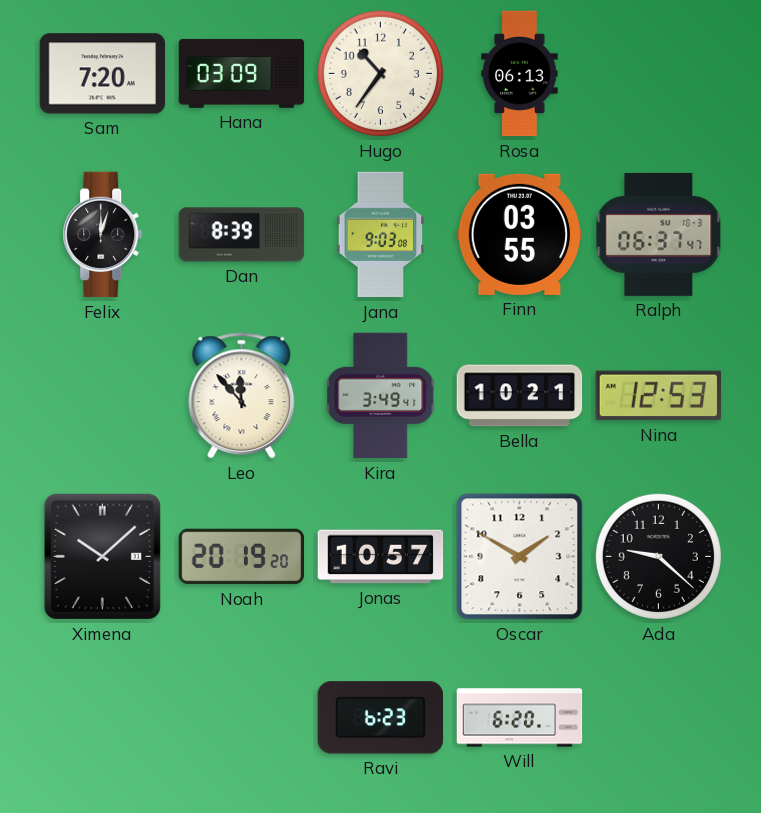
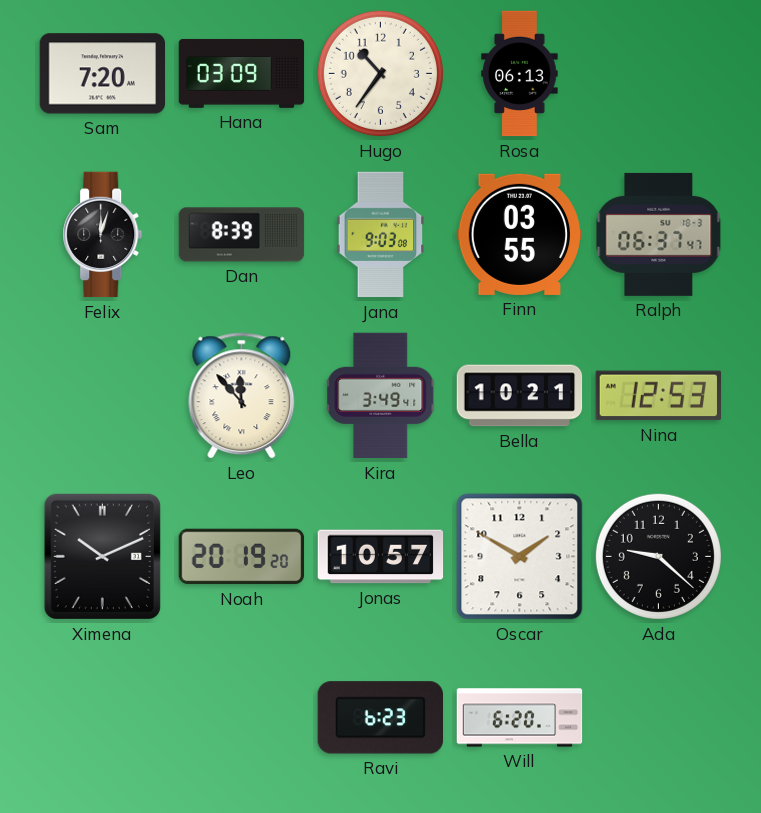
Ximena: 10:08 -> 10:11
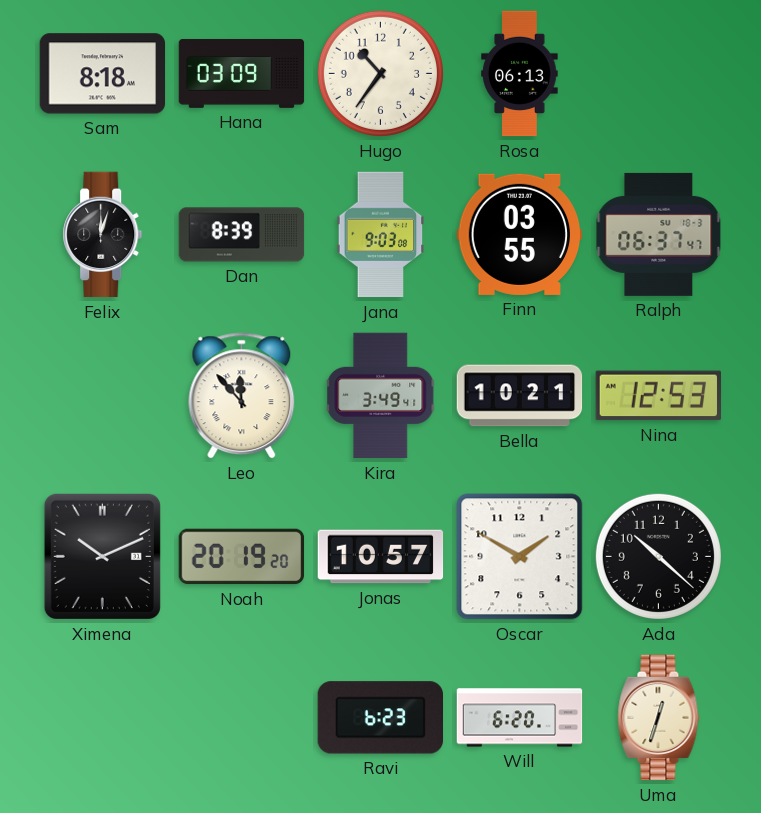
Sam: 7:20 -> 8:18
Ada: 9:22 -> 10:22
Uma: none -> 12:33
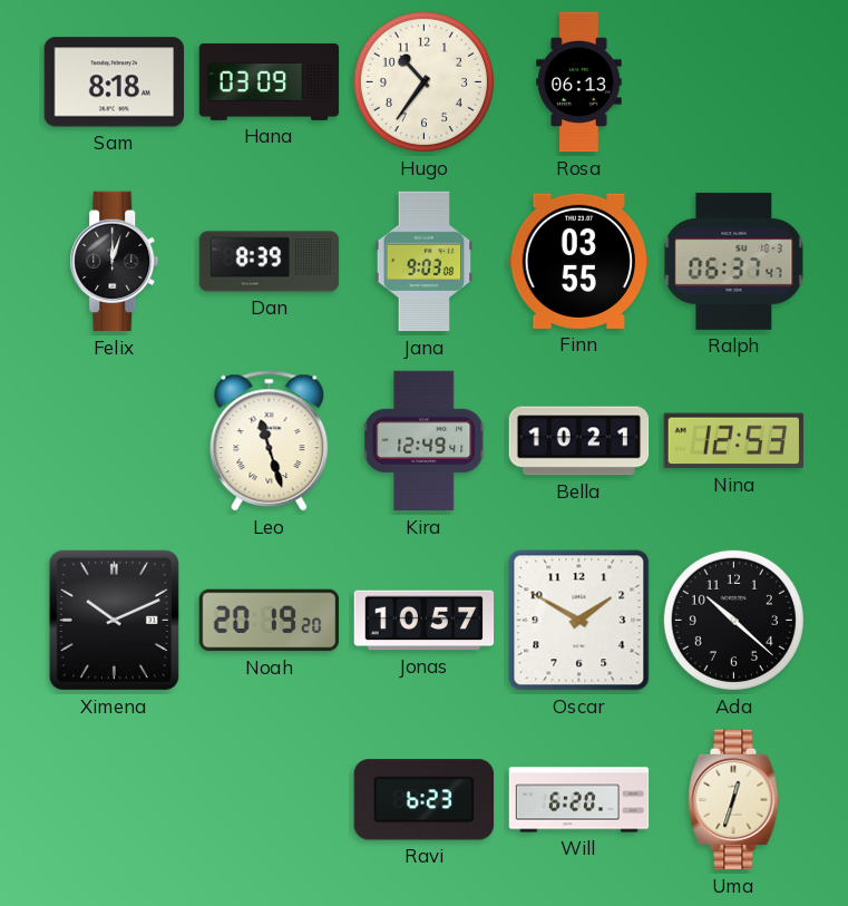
Leo: 11:53 -> 11:27
Kira: 3:49 -> 12:49
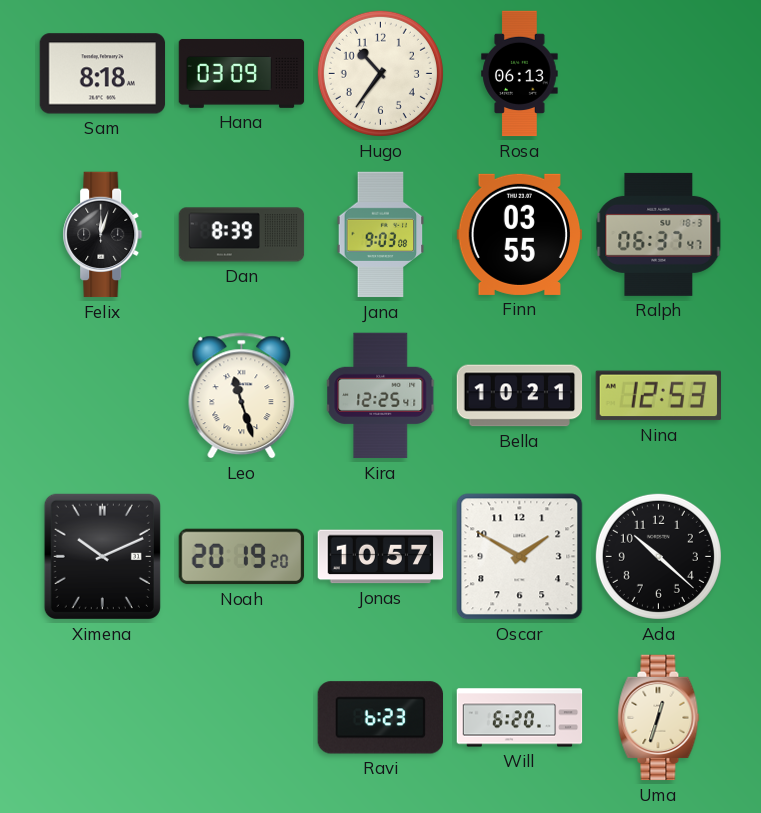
Kira: 12:49 -> 12:25
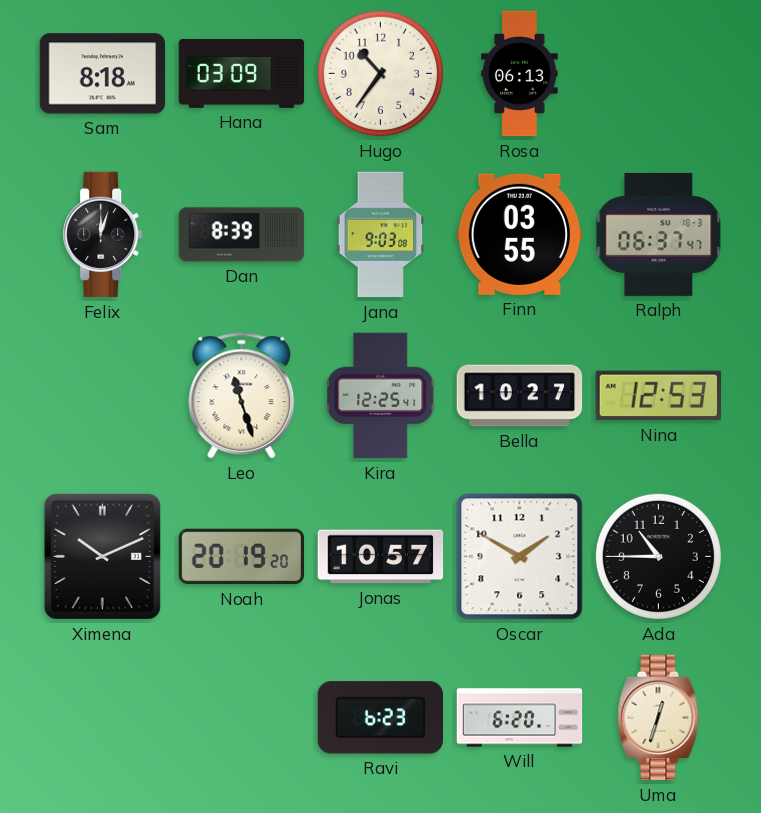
Bella: 10:21 -> 10:27
Ada: 10:22 -> 10:45
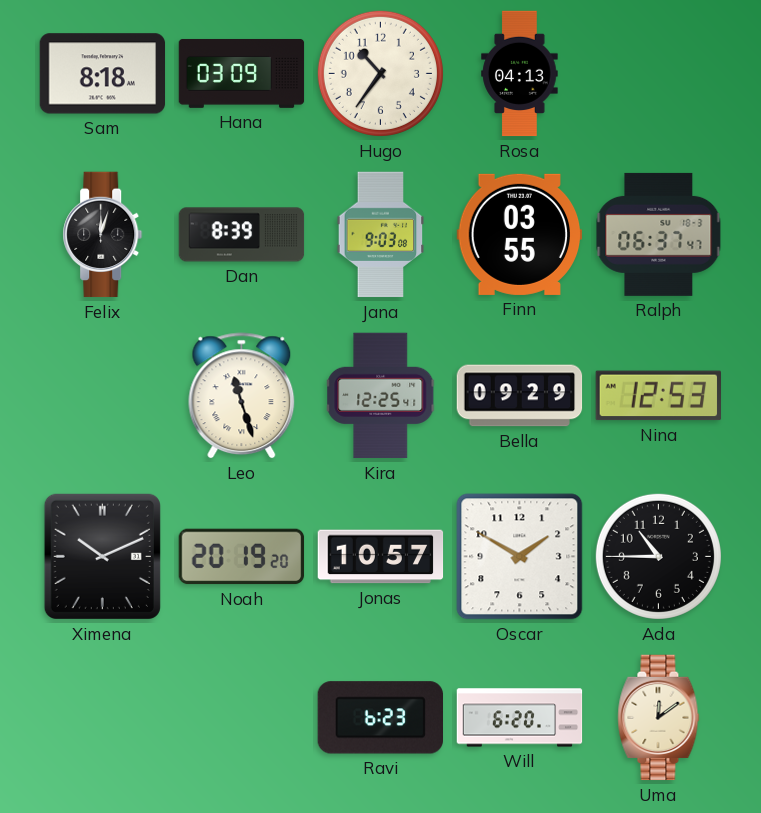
Rosa: 06:13 -> 04:13
Bella: 10:27 -> 09:29
Uma: 12:33 -> 12:09
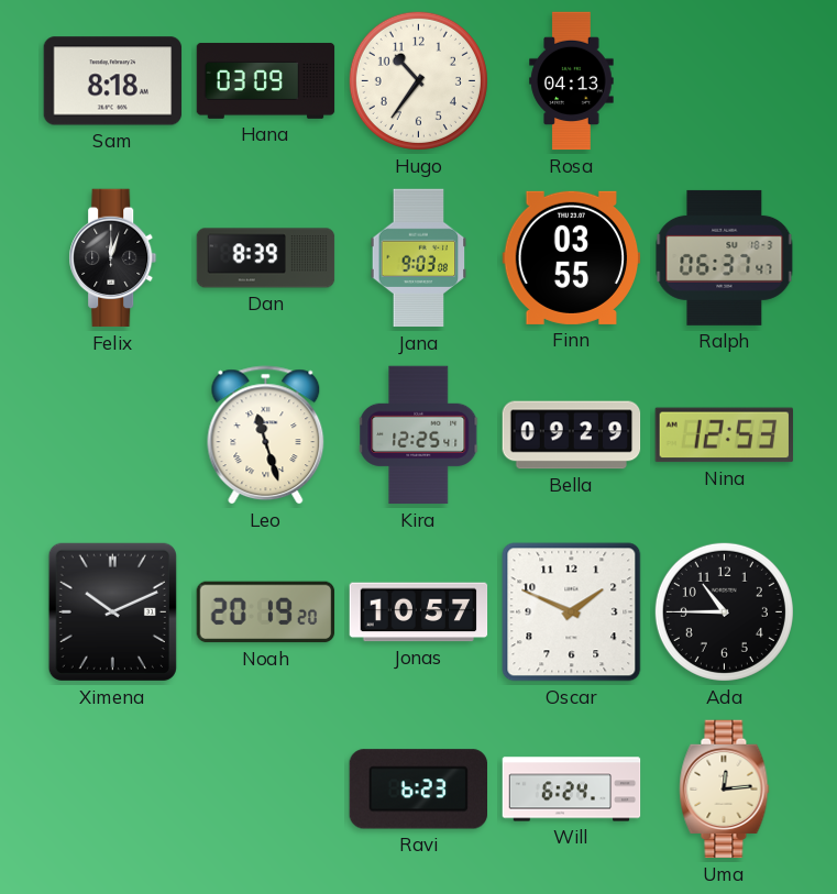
Oscar: 1:50 -> 1:49
Will: 6:20 -> 6:24
Uma: 12:09 -> 12:14
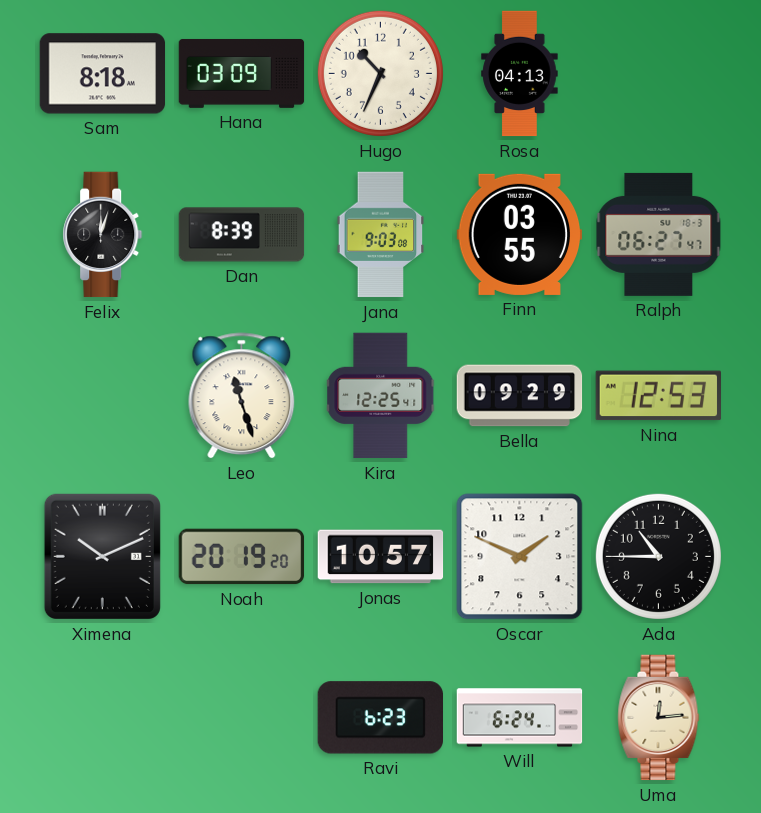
Hugo: 10:36 -> 10:34
Ralph: 06:37 -> 06:27
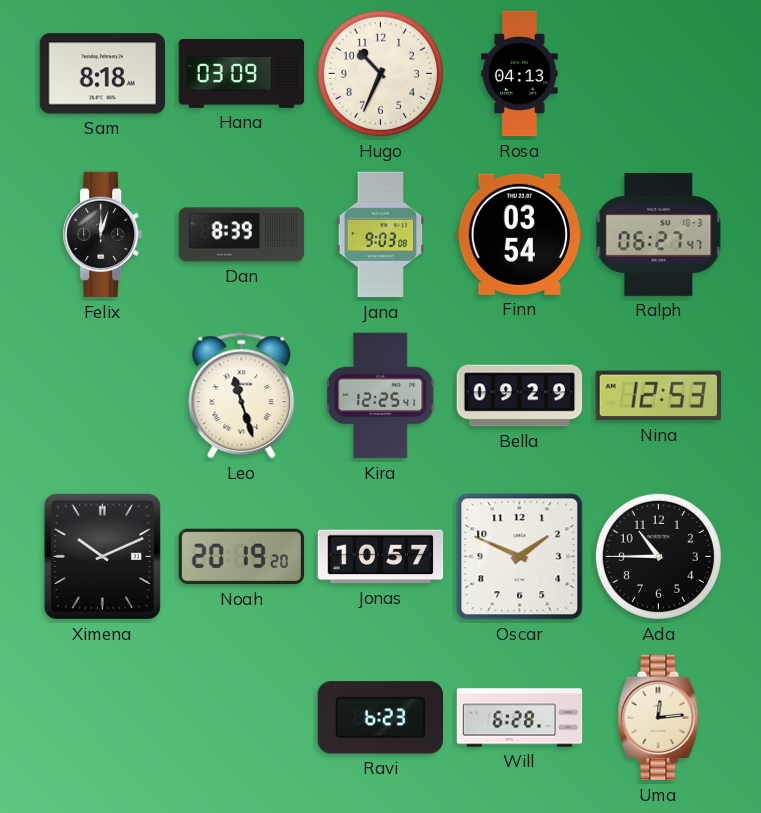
Finn: 03:55 -> 03:54
Will: 6:24 -> 6:28
